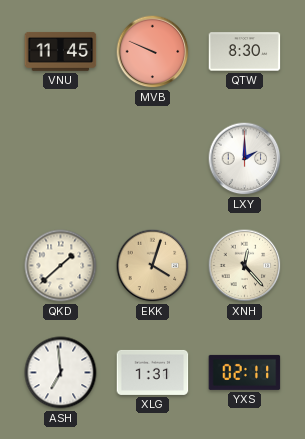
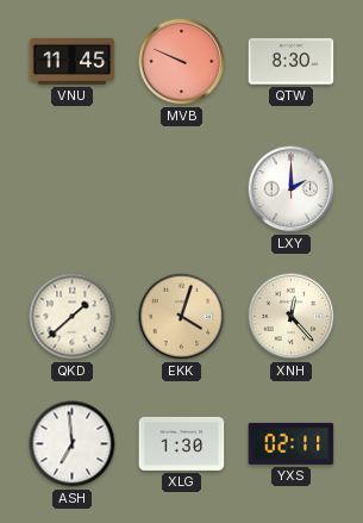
XLG: 1:31 -> 1:30
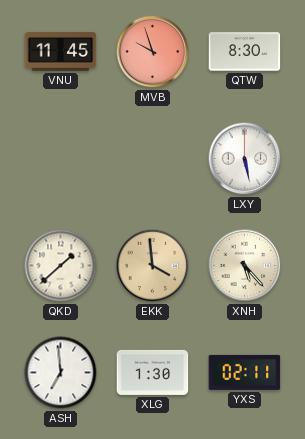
MVB: 9:49 -> 9:57
LXY: 2:00 -> 5:28
EKK: 4:03 -> 3:59
XNH: 12:23 -> 5:23
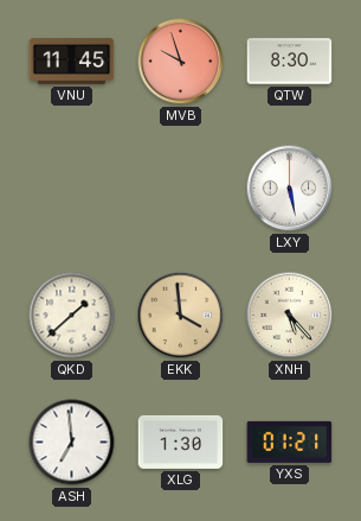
YXS: 02:11 -> 01:21
